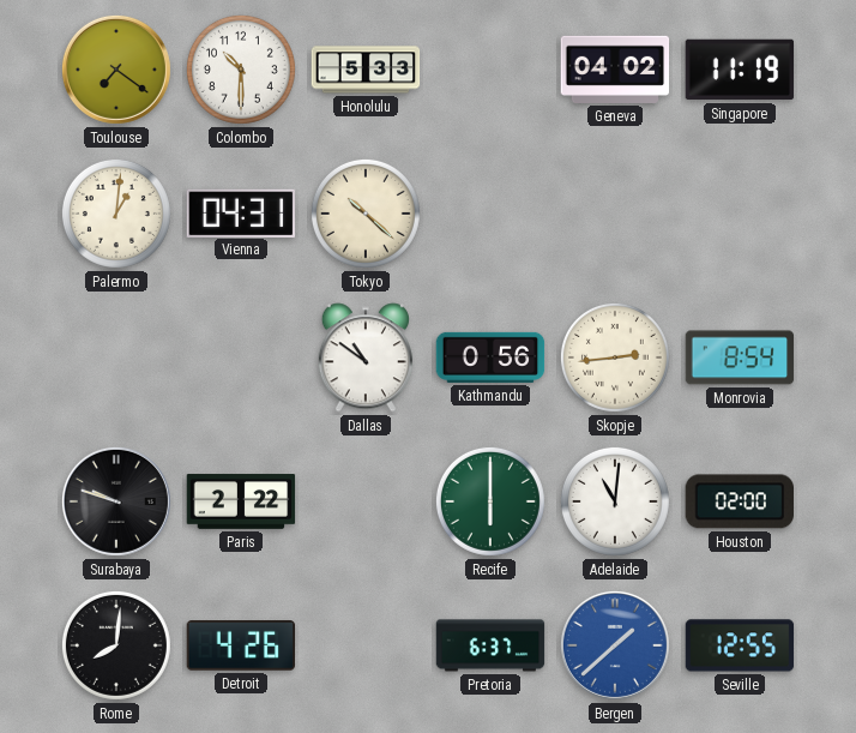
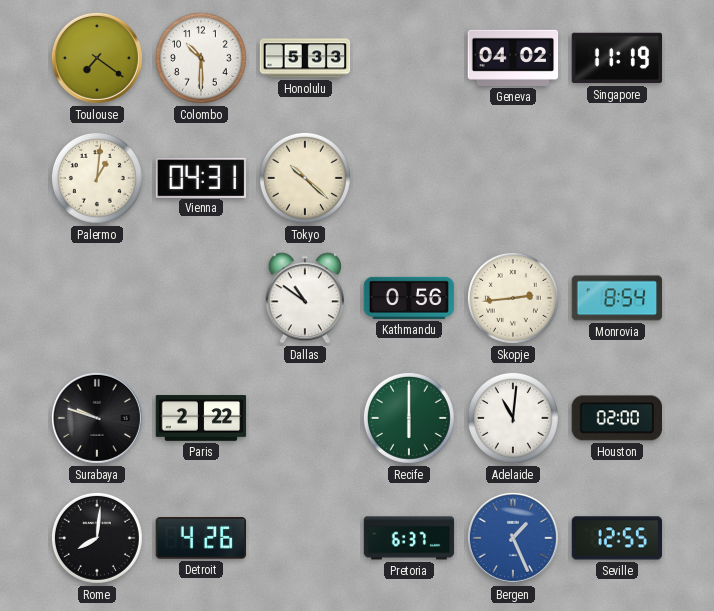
Bergen: 1:38 -> 1:26
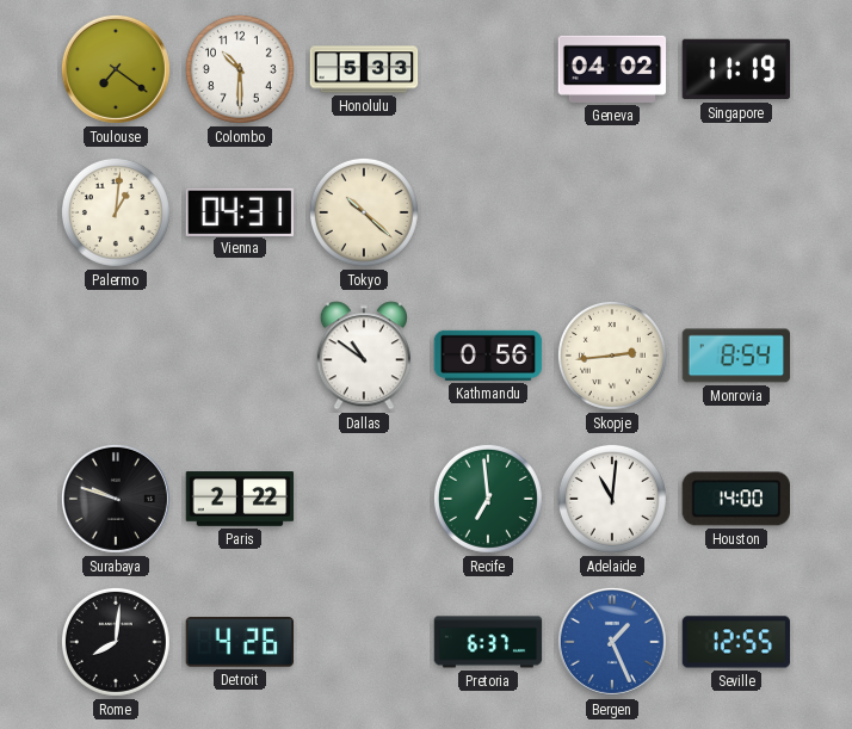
Recife: 6:00 -> 6:59
Houston: 02:00 -> 14:00
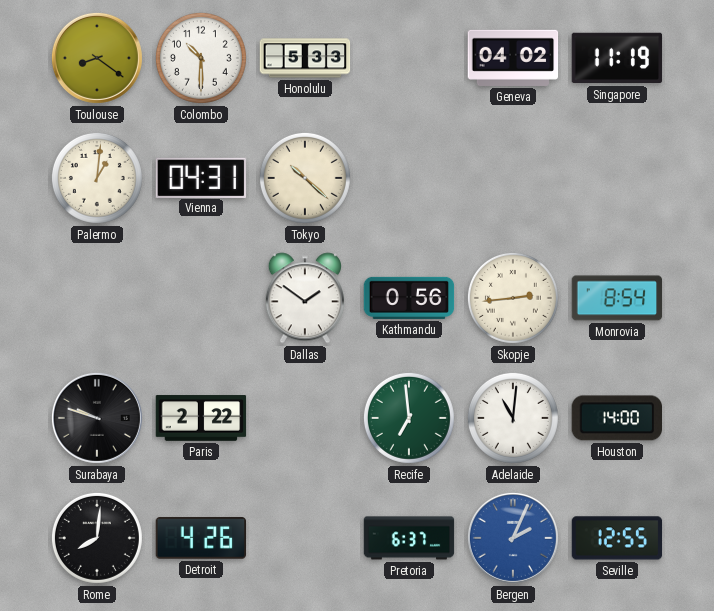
Toulouse: 7:21 -> 8:21
Dallas: 10:51 -> 1:51
Bergen: 1:26 -> 2:04
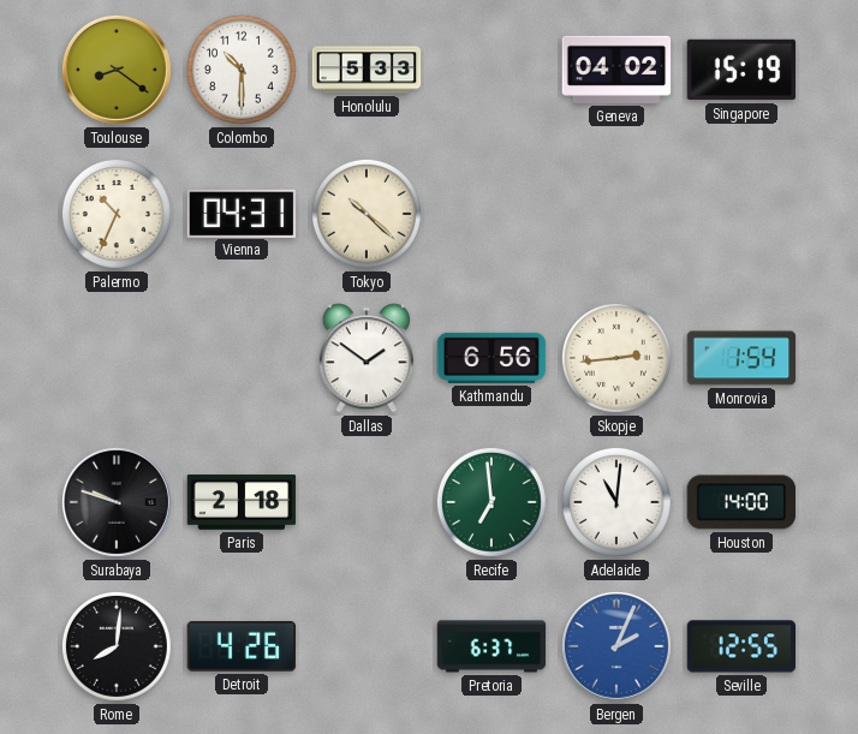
Singapore: 11:19 -> 15:19
Palermo: 1:01 -> 10:34
Kathmandu: 0:56 -> 6:56
Monrovia: 8:54 -> 1:54
Paris: 2:22 -> 2:18
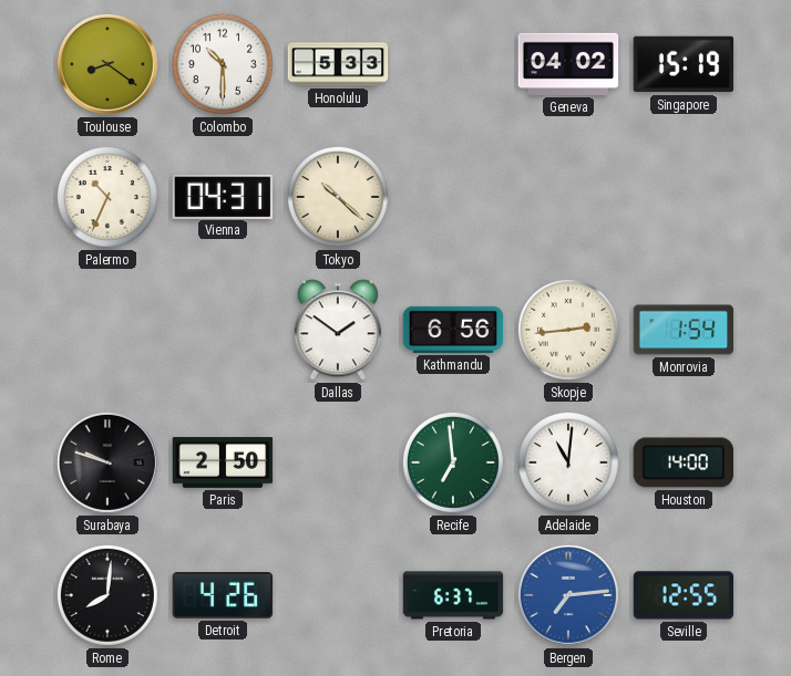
Paris: 2:18 -> 2:50
Bergen: 2:04 -> 7:14
